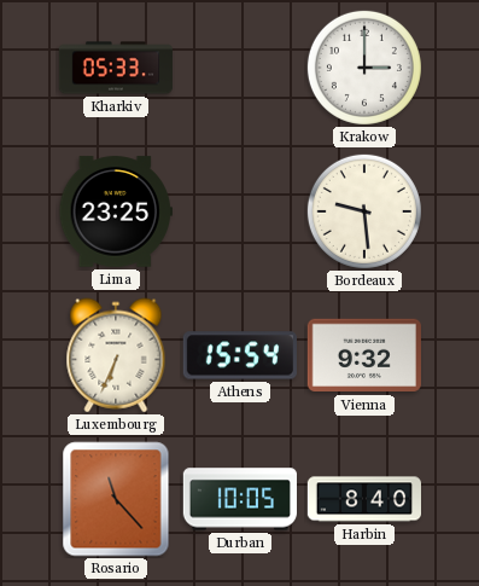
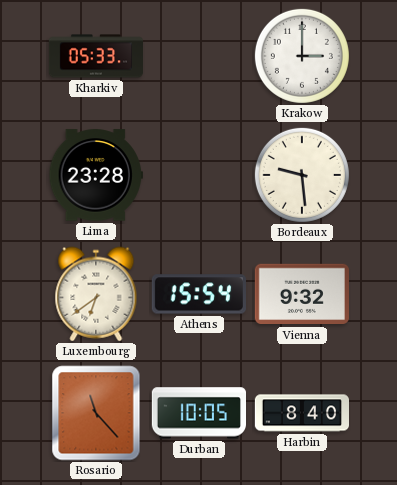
Lima: 23:25 -> 23:28
Luxembourg: 6:34 -> 6:39
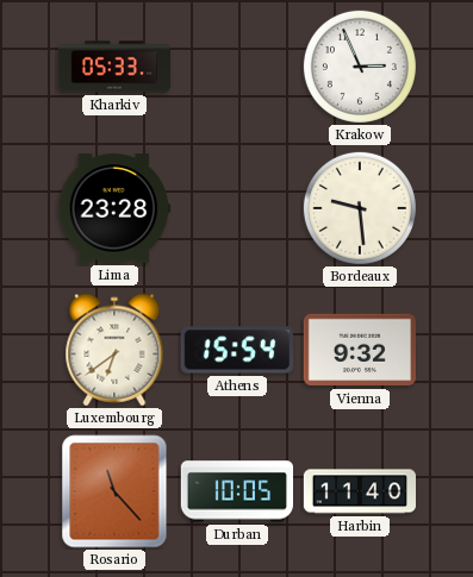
Krakow: 3:00 -> 2:56
Harbin: 8:40 -> 11:40
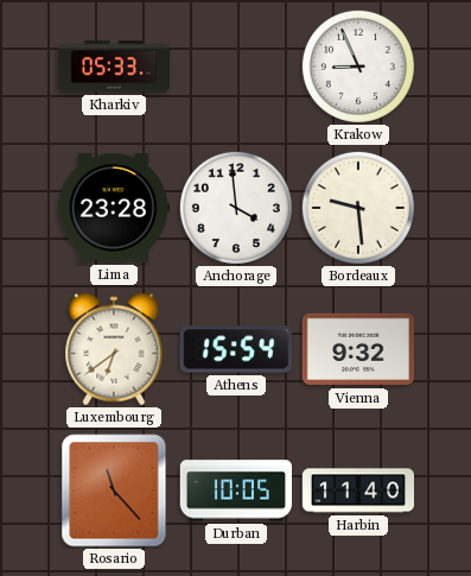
Krakow: 2:56 -> 8:56
Anchorage: none -> 3:59
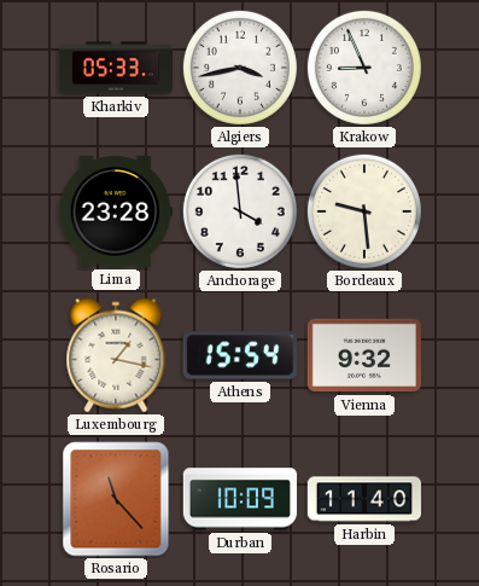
Algiers: none -> 3:43
Luxembourg: 6:39 -> 1:17
Durban: 10:05 -> 10:09
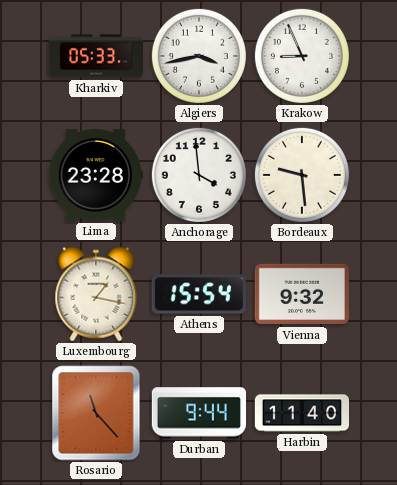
Durban: 10:09 -> 9:44
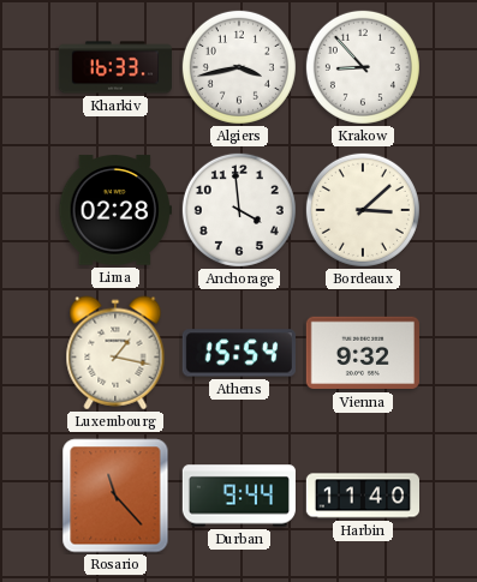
Kharkiv: 05:33 -> 16:33
Krakow: 8:56 -> 8:53
Lima: 23:28 -> 02:28
Bordeaux: 9:29 -> 3:08
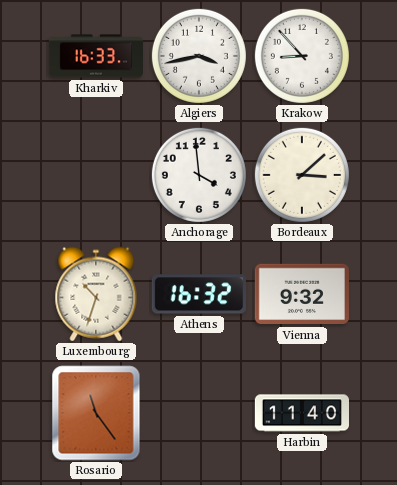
Lima: 02:28 -> none
Luxembourg: 1:17 -> 10:33
Athens: 15:54 -> 16:32
Rosario: 11:23 -> 11:24
Durban: 9:44 -> none
